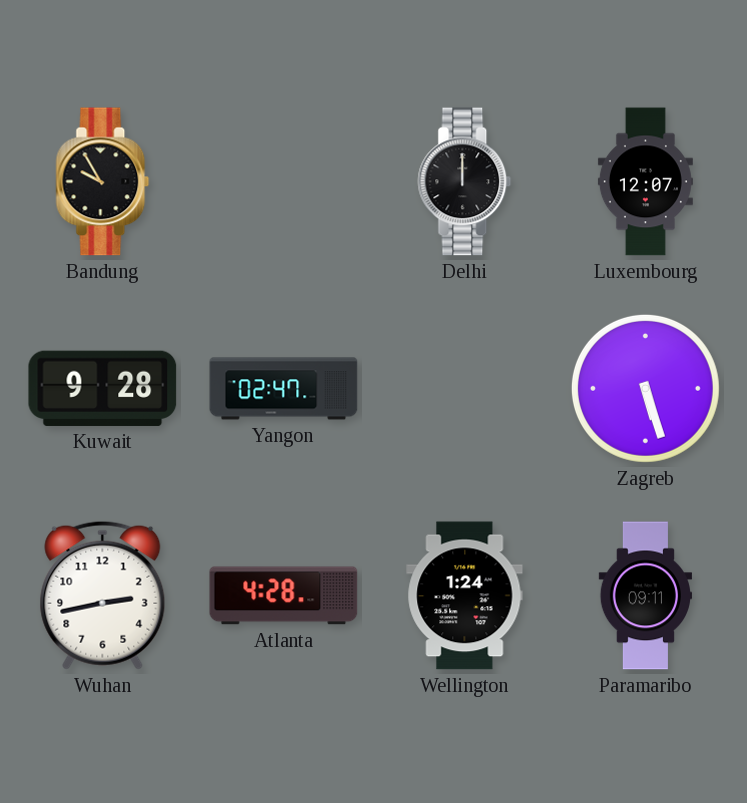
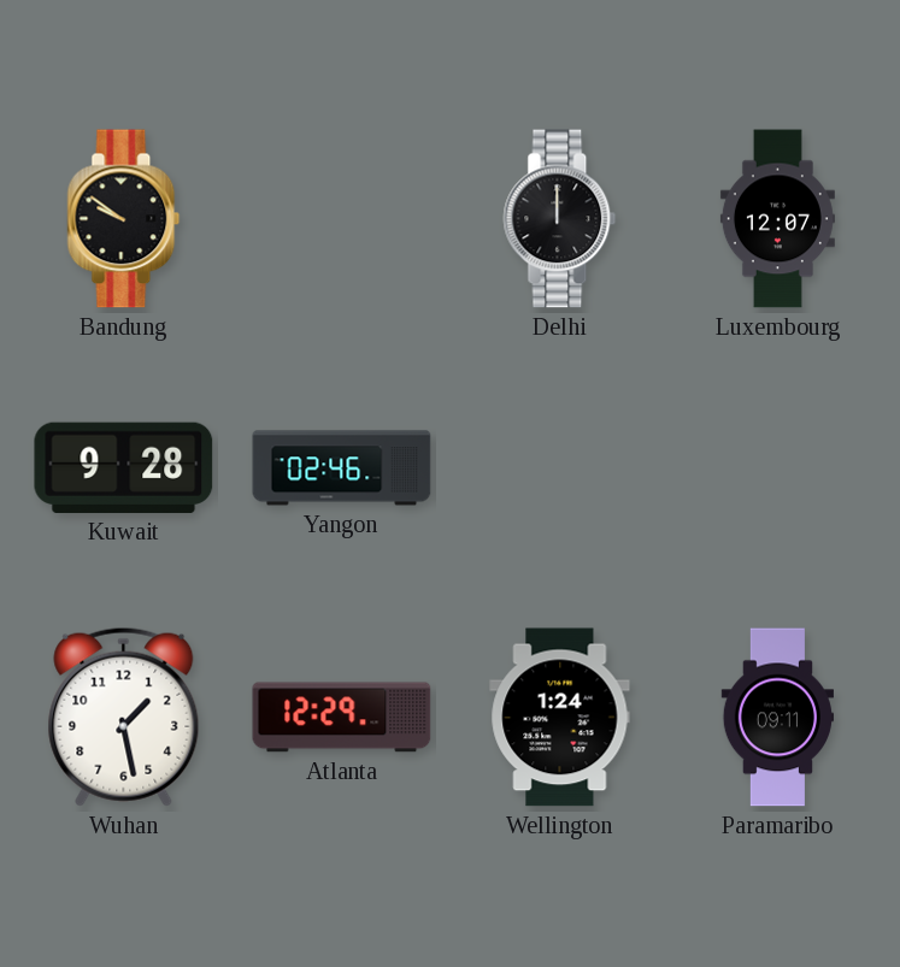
Bandung: 9:55 -> 9:51
Yangon: 02:47 -> 02:46
Zagreb: 5:27 -> none
Wuhan: 2:43 -> 1:28
Atlanta: 4:28 -> 12:29
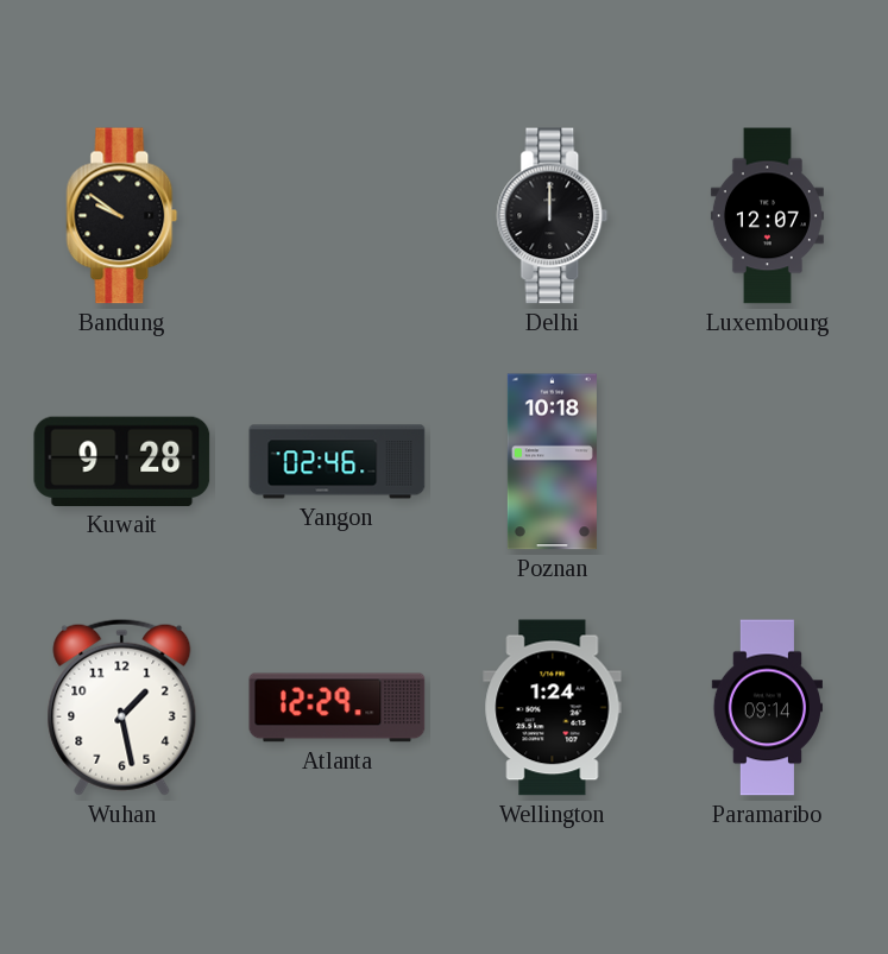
Poznan: none -> 10:18
Paramaribo: 09:11 -> 09:14
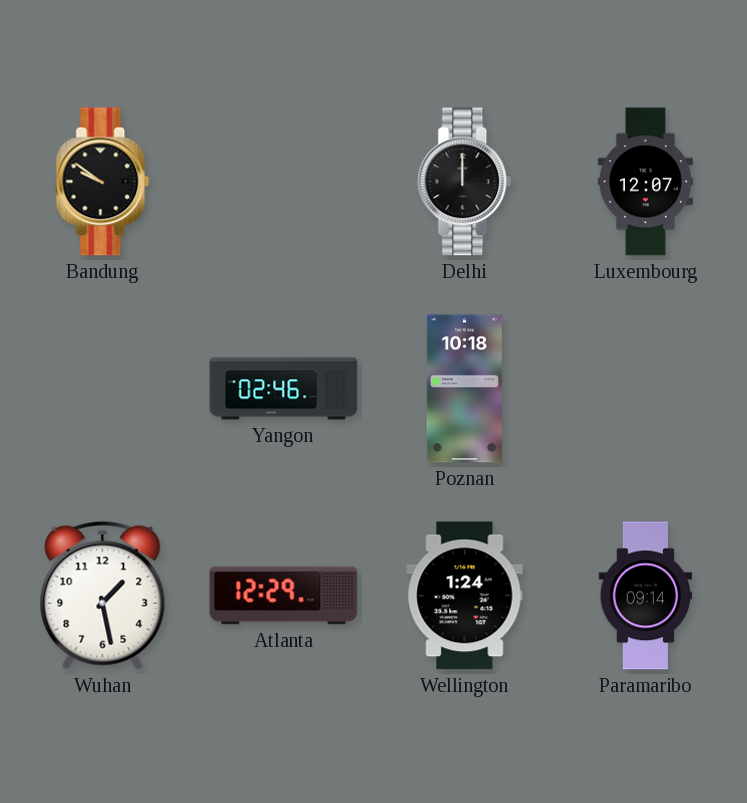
Kuwait: 9:28 -> none
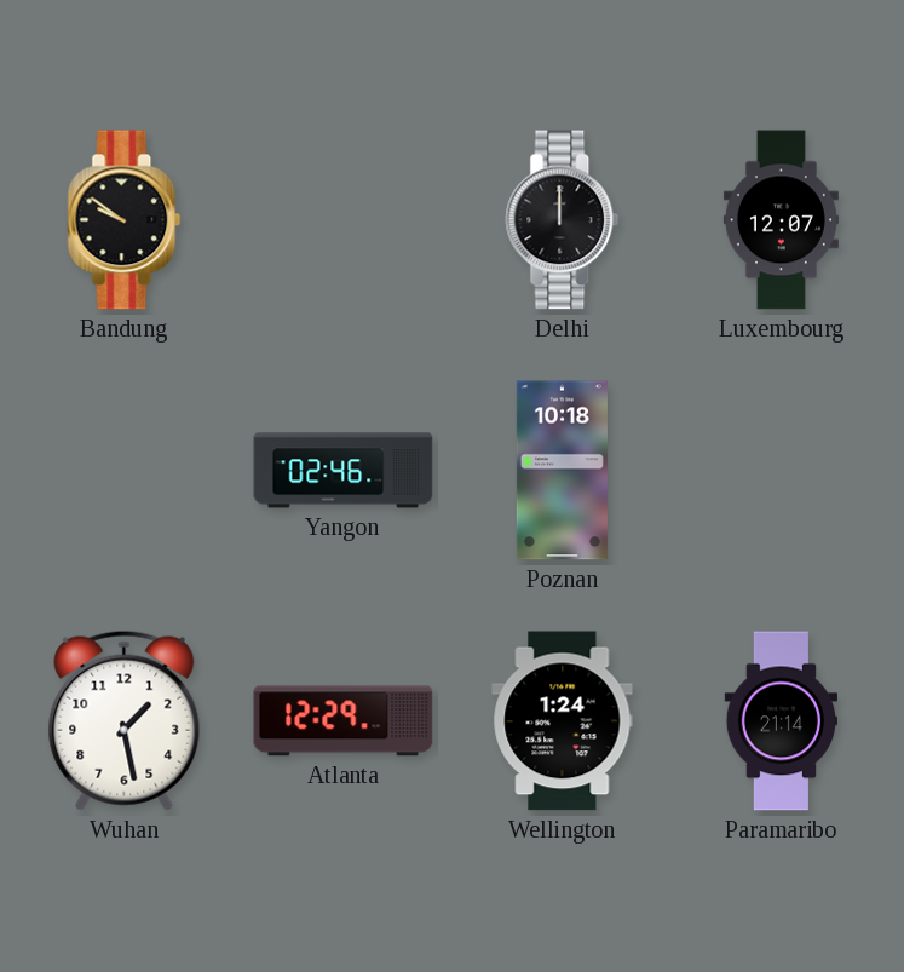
Paramaribo: 09:14 -> 21:14
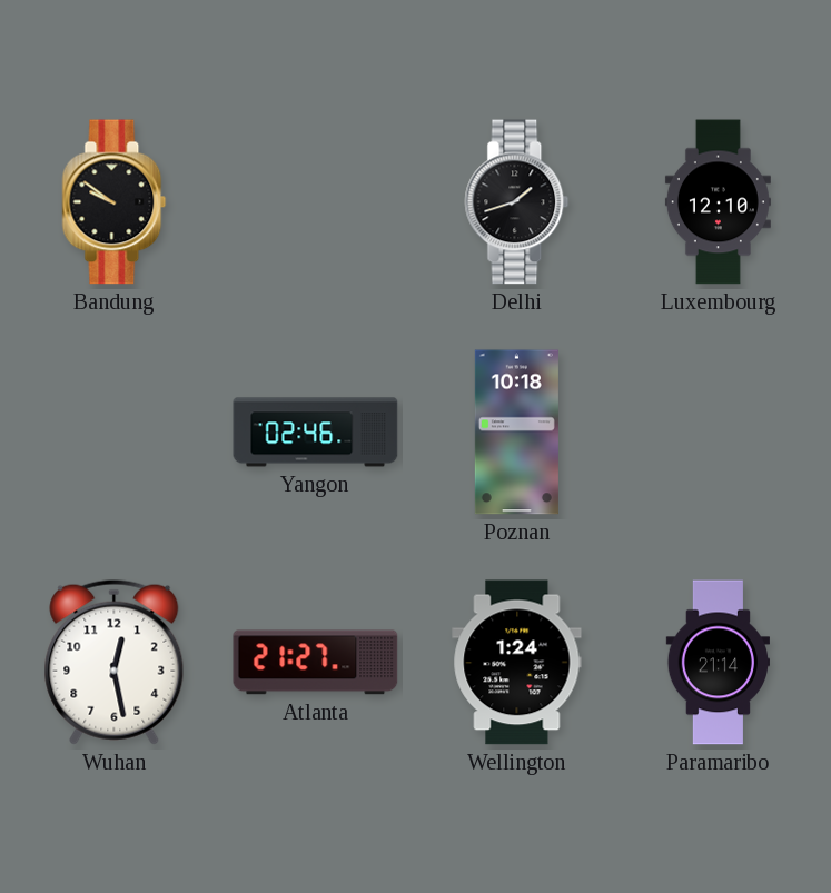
Delhi: 12:00 -> 1:42
Luxembourg: 12:07 -> 12:10
Wuhan: 1:28 -> 12:28
Atlanta: 12:29 -> 21:27
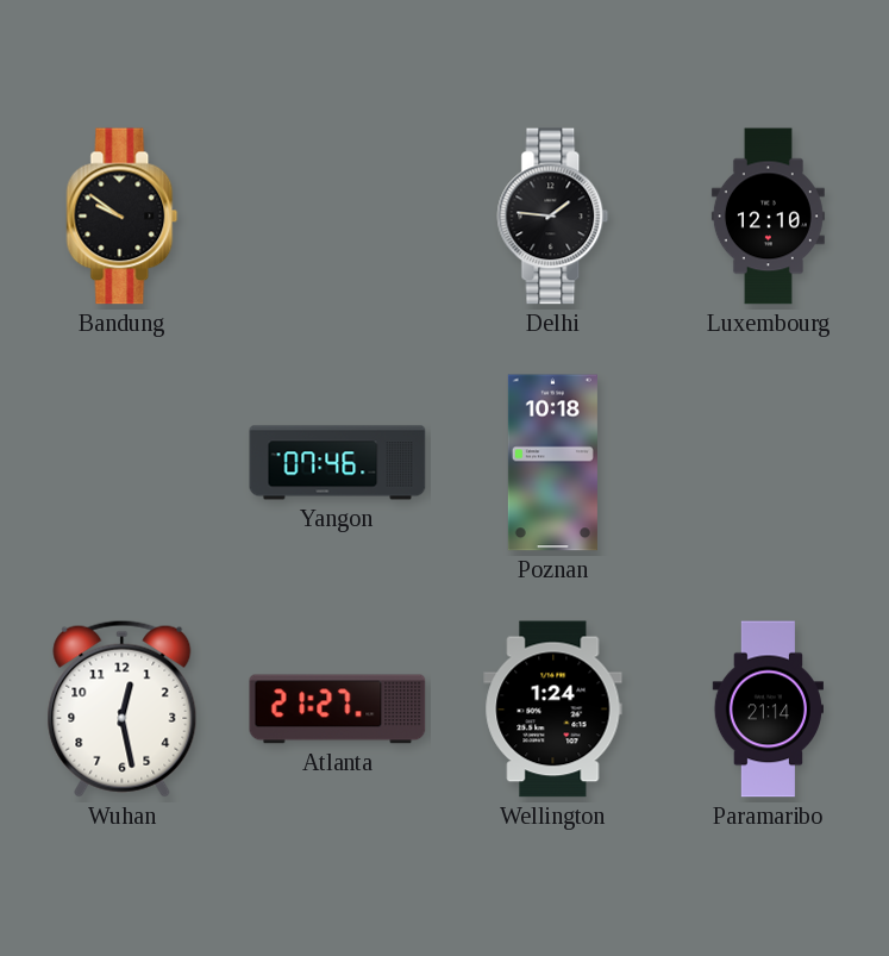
Delhi: 1:42 -> 1:46
Yangon: 02:46 -> 07:46
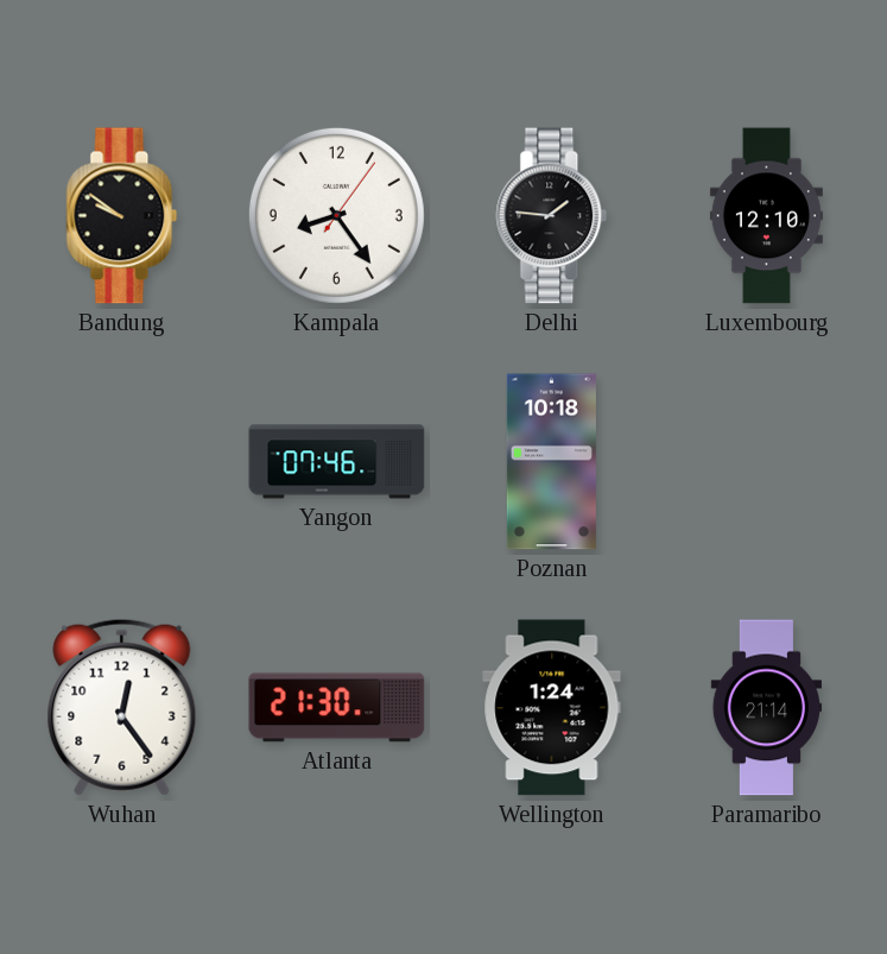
Kampala: none -> 8:24
Wuhan: 12:28 -> 12:24
Atlanta: 21:27 -> 21:30
